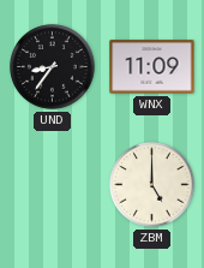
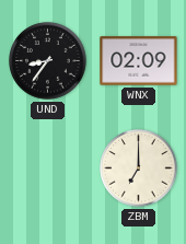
WNX: 11:09 -> 02:09
ZBM: 5:00 -> 7:00
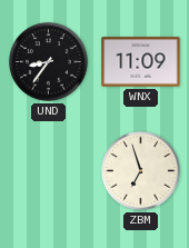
WNX: 02:09 -> 11:09
ZBM: 7:00 -> 6:57
